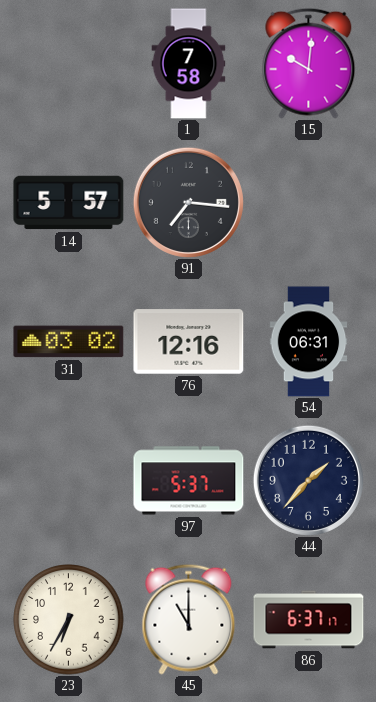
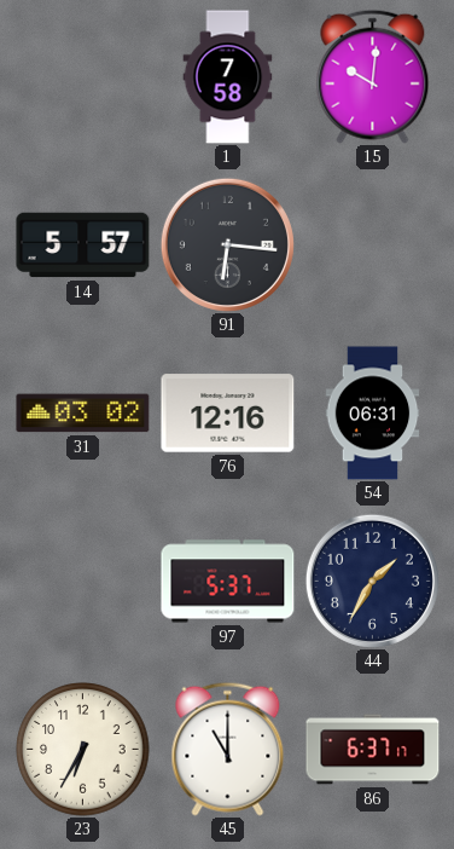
91: 7:16 -> 6:16
44: 1:37 -> 1:35
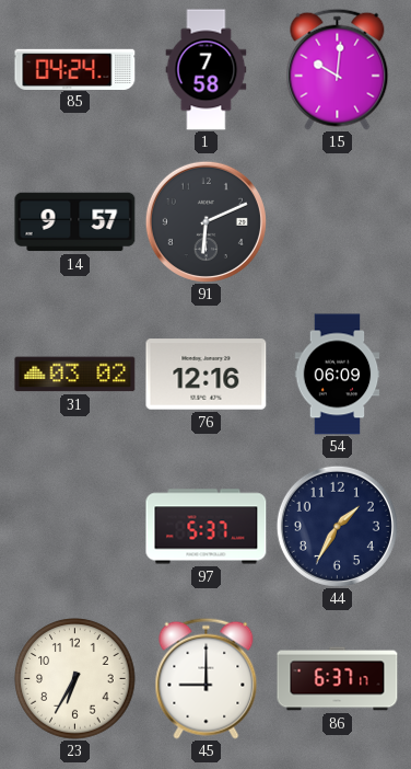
85: none -> 04:24
14: 5:57 -> 9:57
91: 6:16 -> 6:11
54: 06:31 -> 06:09
45: 11:00 -> 9:00
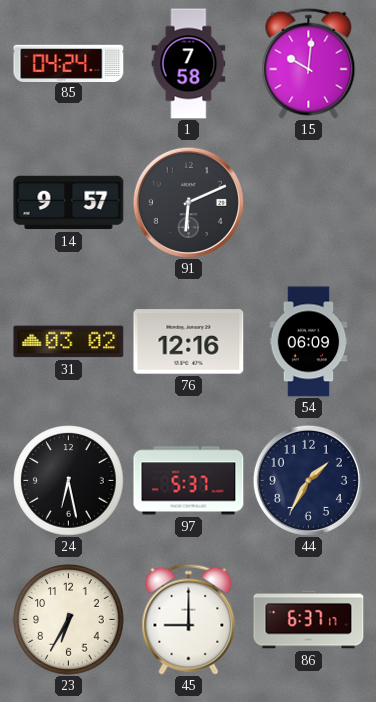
24: none -> 6:28
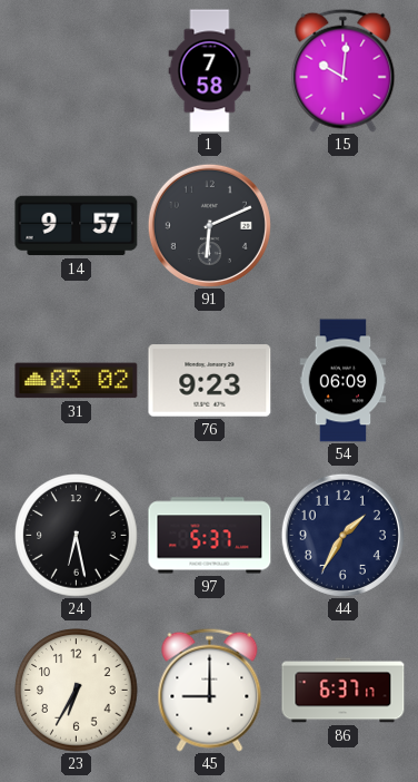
85: 04:24 -> none
76: 12:16 -> 9:23
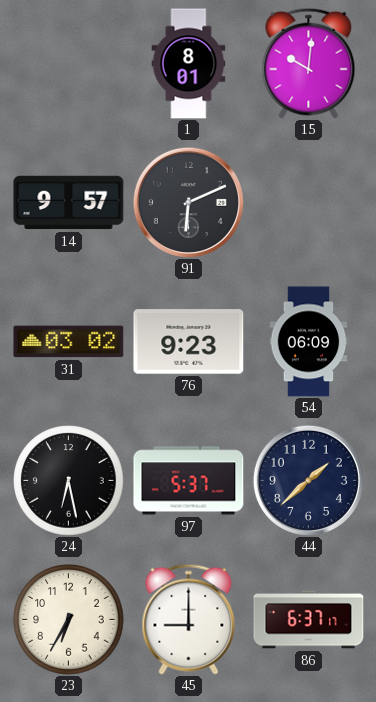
1: 7:58 -> 8:01
44: 1:35 -> 1:38
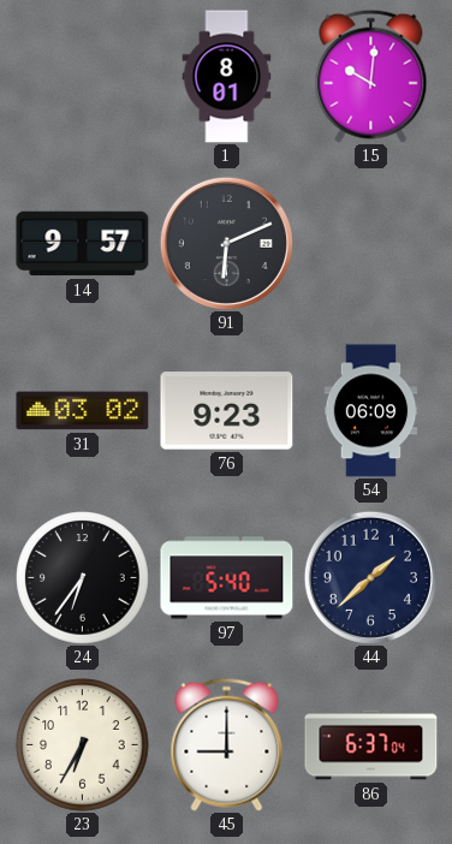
24: 6:28 -> 6:36
97: 5:37 -> 5:40
86: 6:37:17 -> 6:37:04
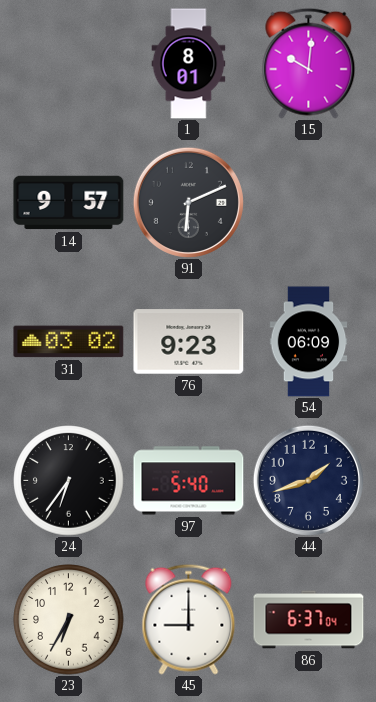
44: 1:38 -> 1:42
